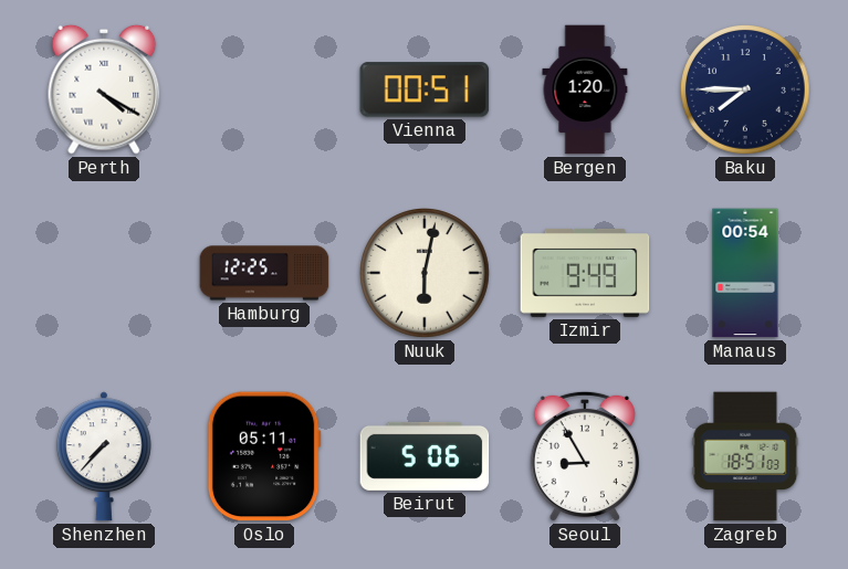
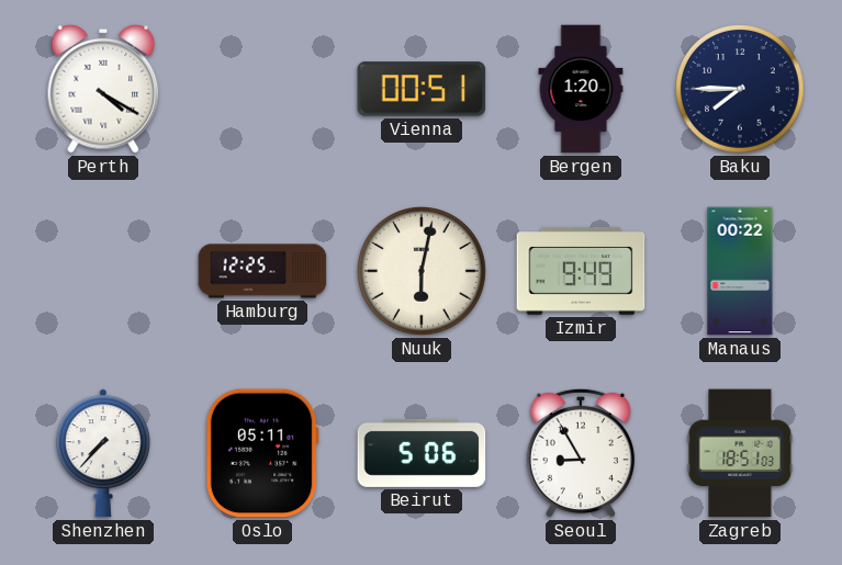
Manaus: 00:54 -> 00:22
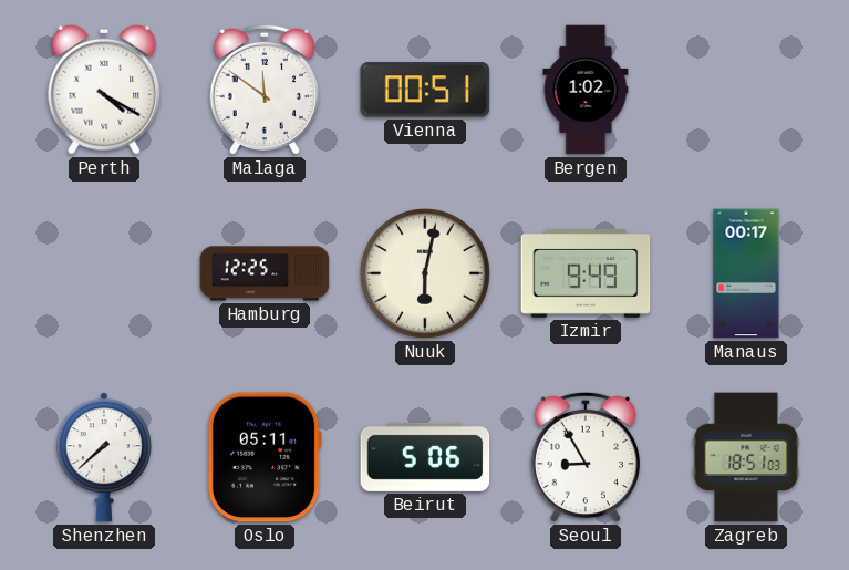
Malaga: none -> 11:51
Bergen: 1:20 -> 1:02
Baku: 7:45 -> none
Manaus: 00:22 -> 00:17
Shenzhen: 7:37 -> 7:38
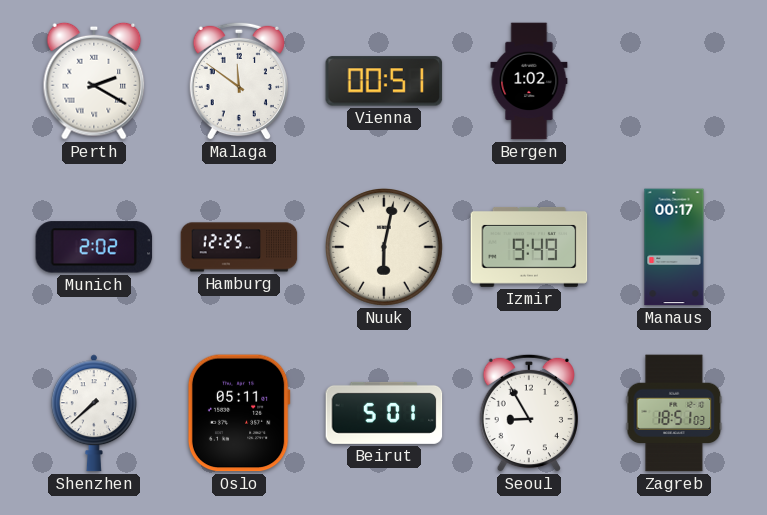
Perth: 4:20 -> 2:20
Munich: none -> 2:02
Beirut: 5:06 -> 5:01
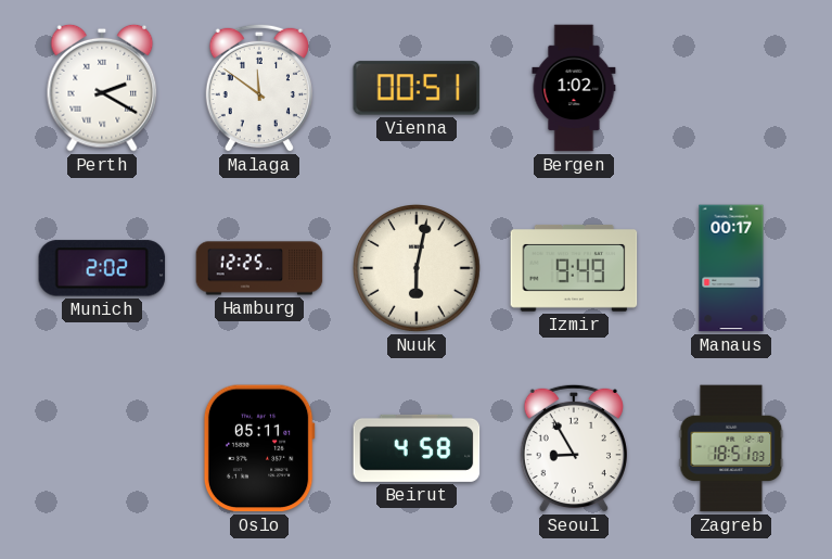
Shenzhen: 7:38 -> none
Beirut: 5:01 -> 4:58
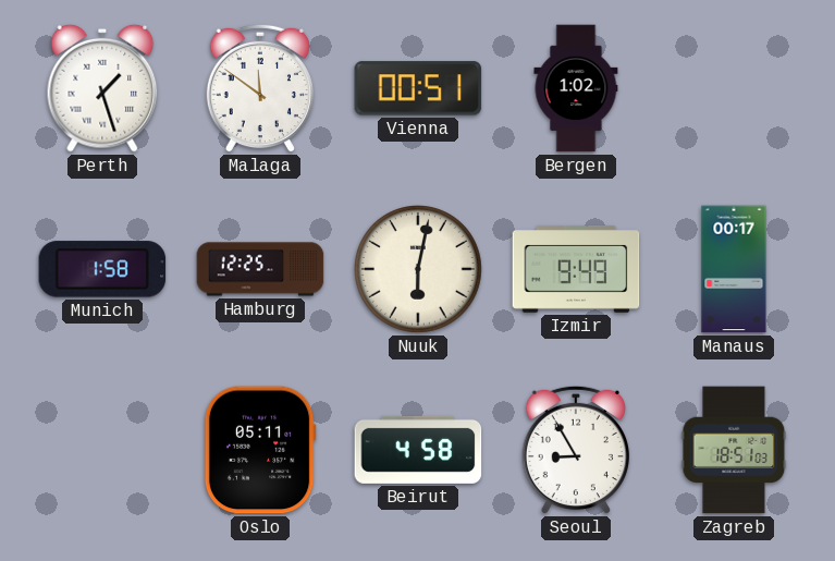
Perth: 2:20 -> 1:27
Munich: 2:02 -> 1:58
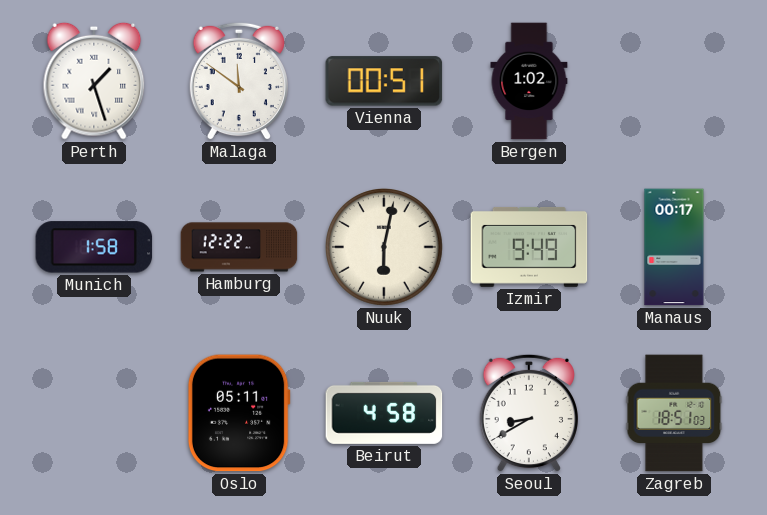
Hamburg: 12:25 -> 12:22
Seoul: 8:55 -> 8:40
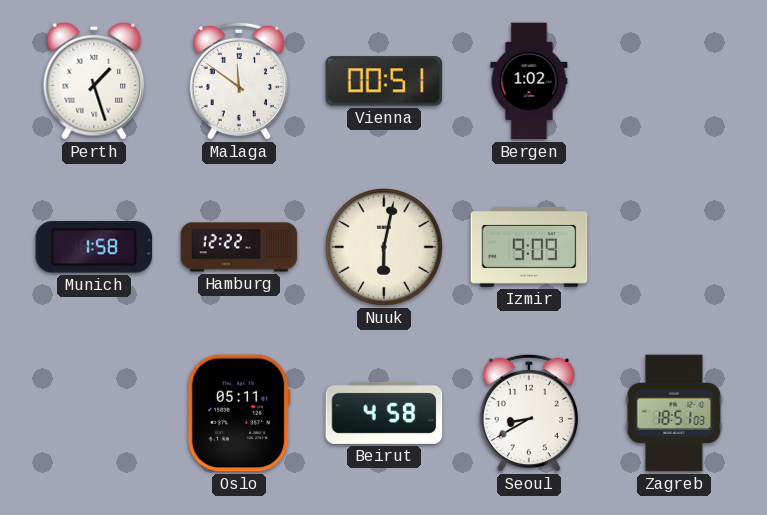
Izmir: 9:49 -> 9:09
Manaus: 00:17 -> none
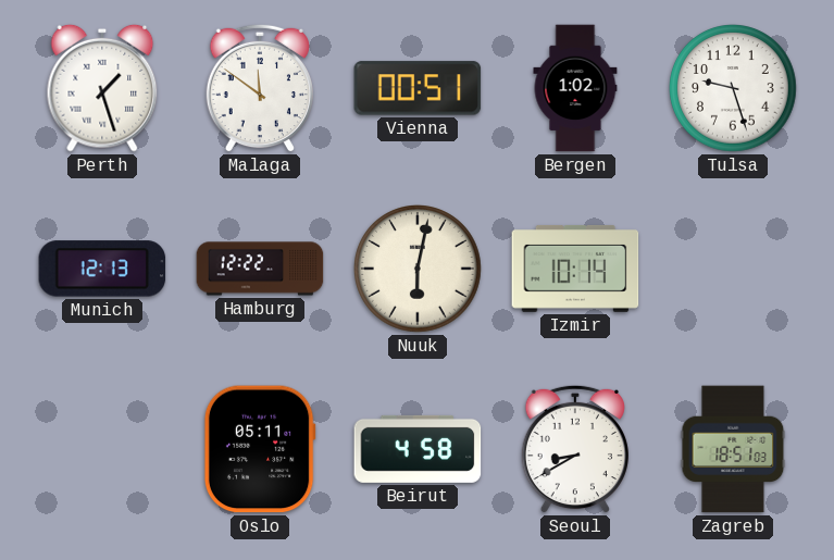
Tulsa: none -> 9:27
Munich: 1:58 -> 12:13
Izmir: 9:09 -> 10:14
